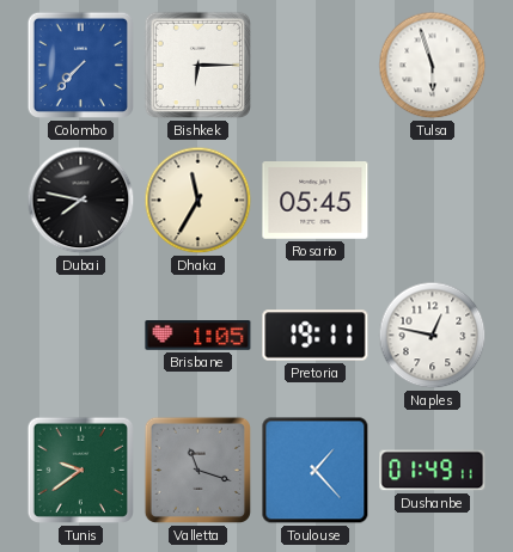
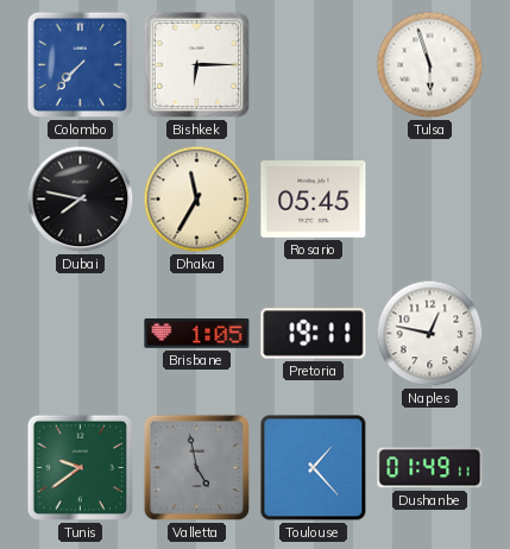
Valletta: 11:18 -> 4:58
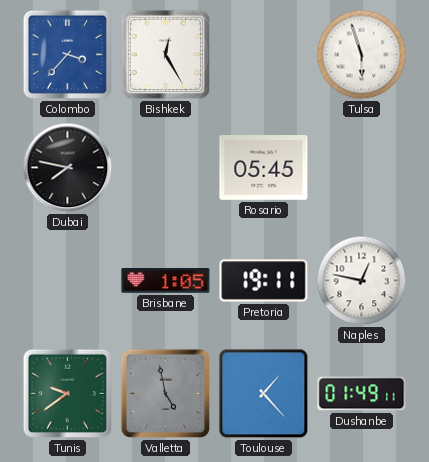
Colombo: 7:37 -> 3:37
Bishkek: 6:15 -> 12:25
Dhaka: 11:35 -> none
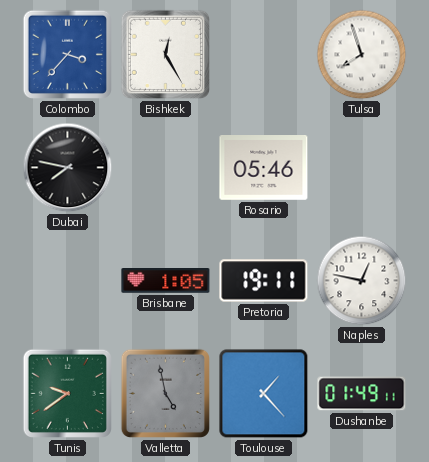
Tulsa: 5:57 -> 7:57
Rosario: 05:45 -> 05:46
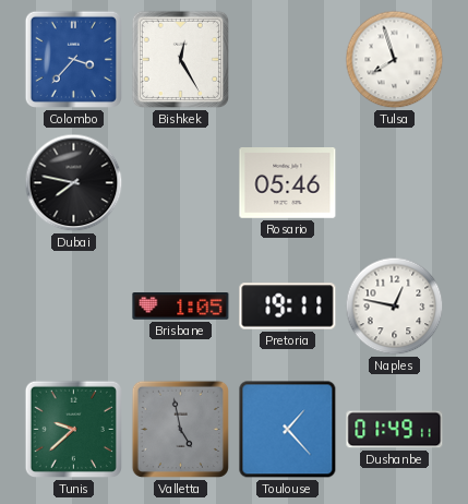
Tunis: 9:39 -> 9:38
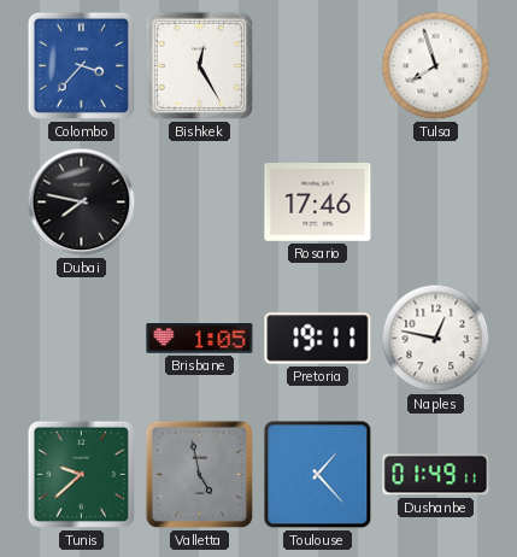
Rosario: 05:46 -> 17:46
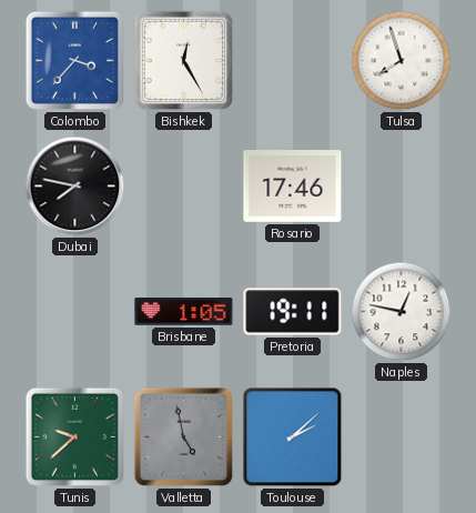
Toulouse: 1:23 -> 2:08
Dushanbe: 01:49 -> none
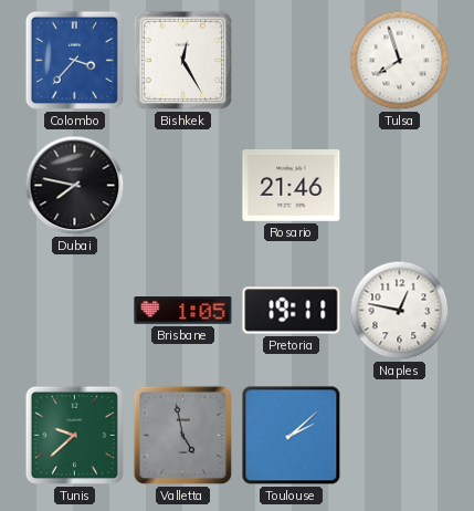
Rosario: 17:46 -> 21:46
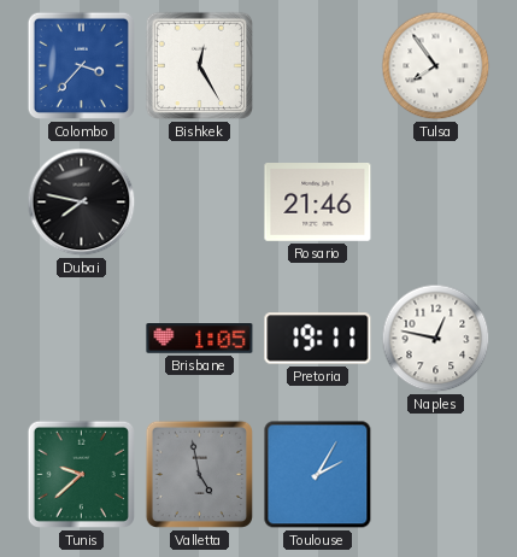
Tulsa: 7:57 -> 7:54
Toulouse: 2:08 -> 2:05
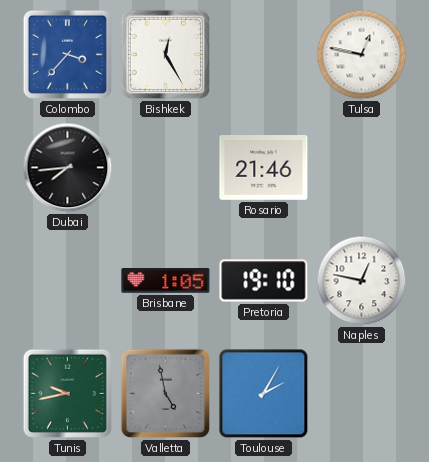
Tulsa: 7:54 -> 12:47
Dubai: 7:47 -> 7:44
Pretoria: 19:11 -> 19:10
Tunis: 9:38 -> 9:43
